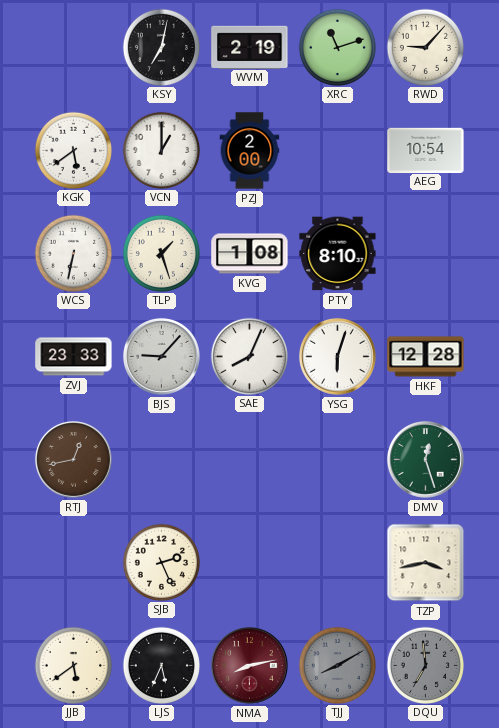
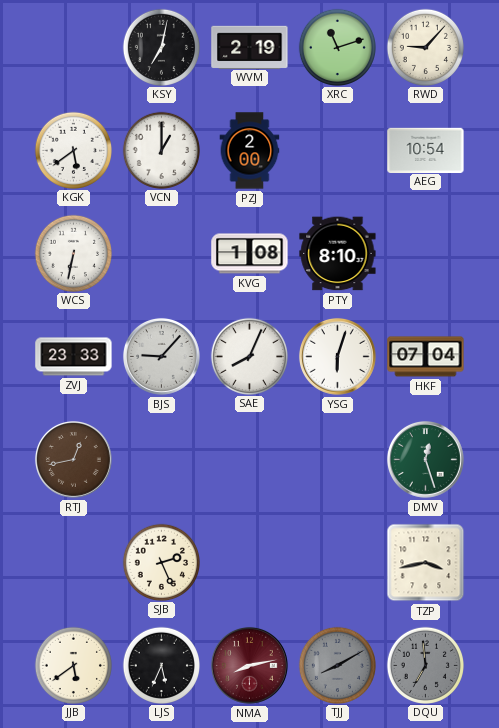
TLP: 1:27 -> none
HKF: 12:28 -> 07:04
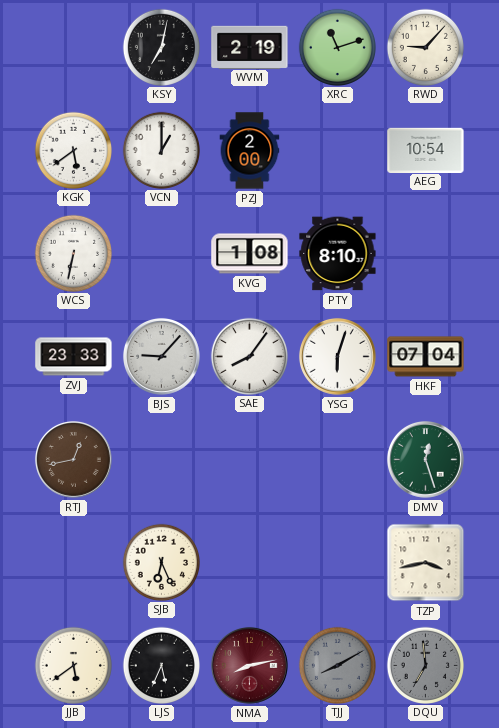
SAE: 8:04 -> 8:06
SJB: 2:26 -> 6:26
